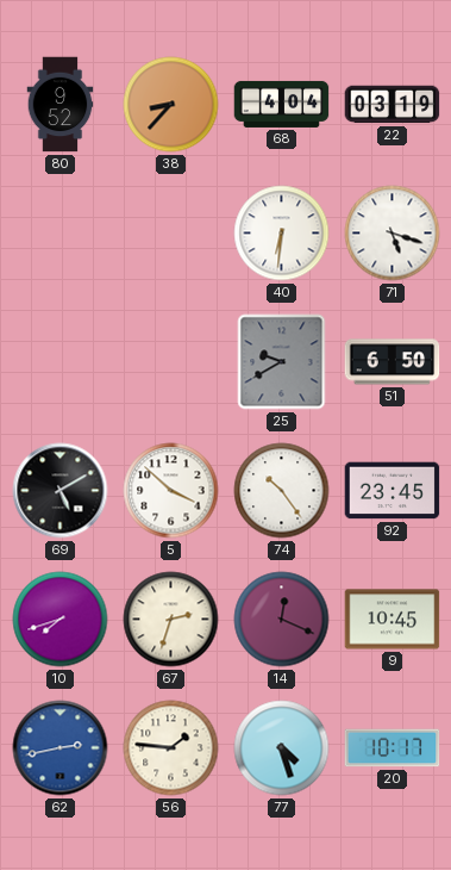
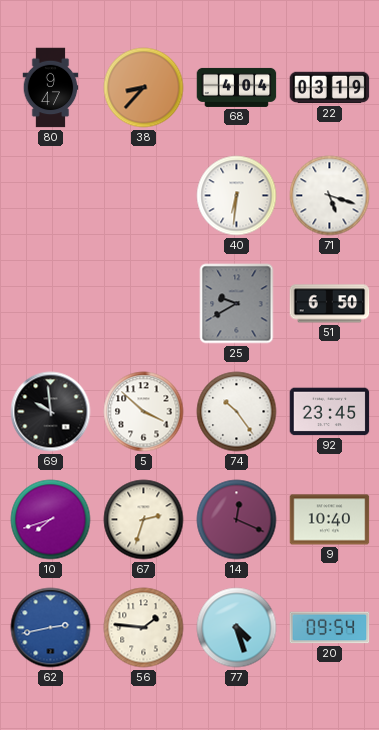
80: 9:52 -> 9:47
69: 5:10 -> 9:59
9: 10:45 -> 10:40
20: 10:17 -> 09:54
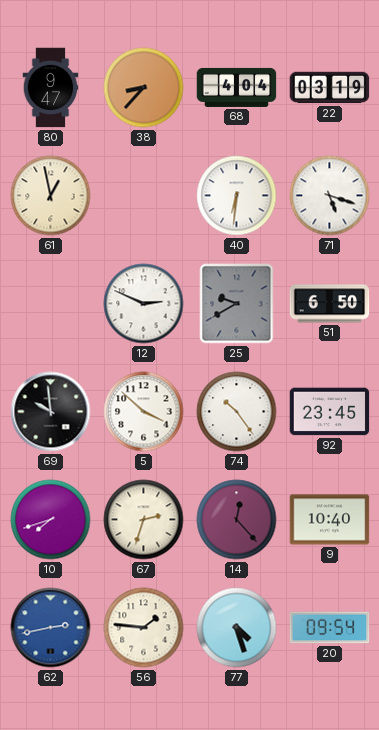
61: none -> 12:58
12: none -> 2:49
14: 12:19 -> 12:23
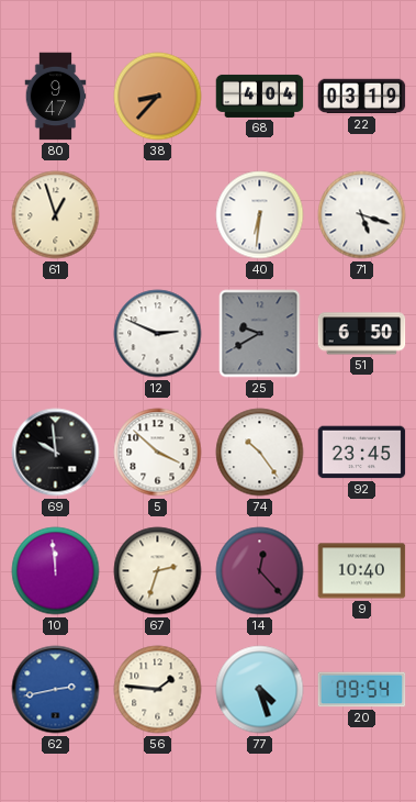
61: 12:58 -> 12:57
10: 7:42 -> 11:59
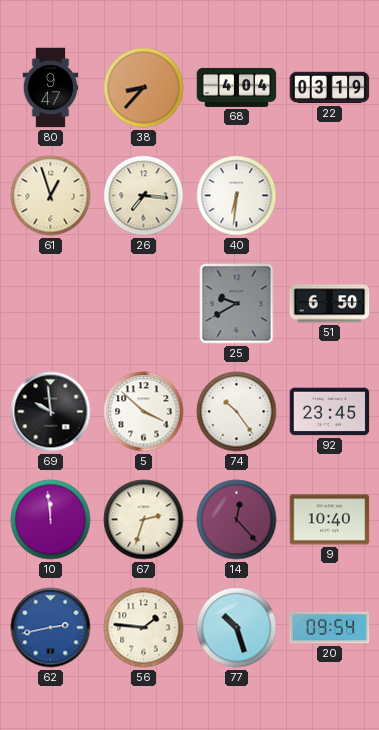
26: none -> 7:16
71: 5:18 -> none
12: 2:49 -> none
77: 4:27 -> 10:27
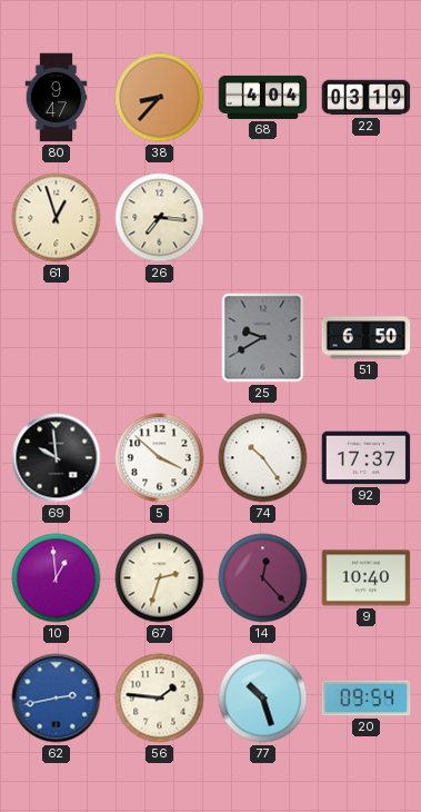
40: 6:31 -> none
92: 23:45 -> 17:37
10: 11:59 -> 12:59
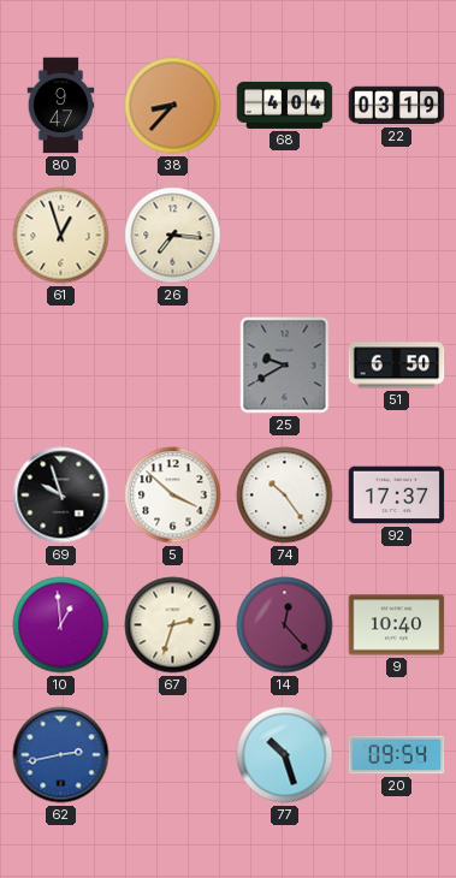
69: 9:59 -> 9:57
56: 1:46 -> none
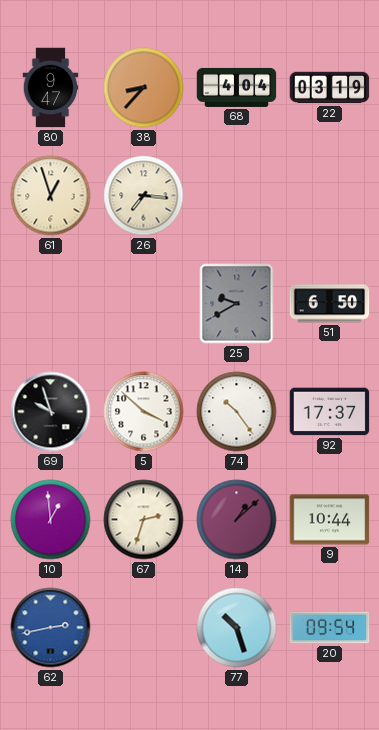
14: 12:23 -> 1:08
9: 10:40 -> 10:44
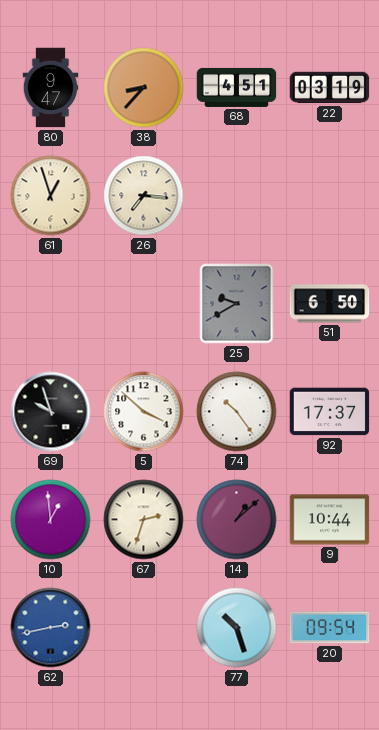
68: 4:04 -> 4:51
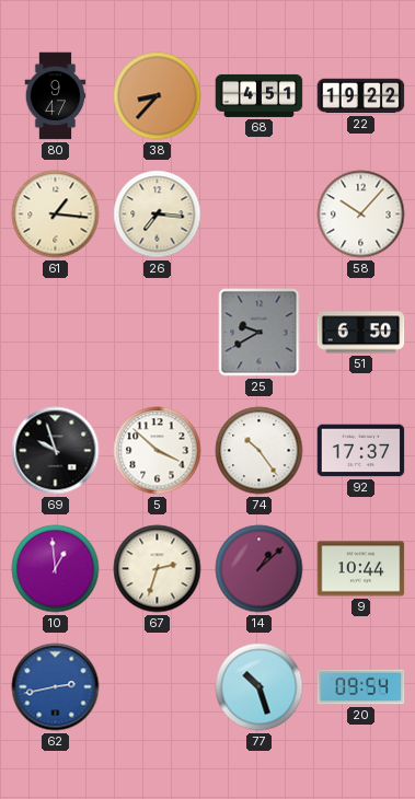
22: 03:19 -> 19:22
61: 12:57 -> 1:16
58: none -> 10:07
